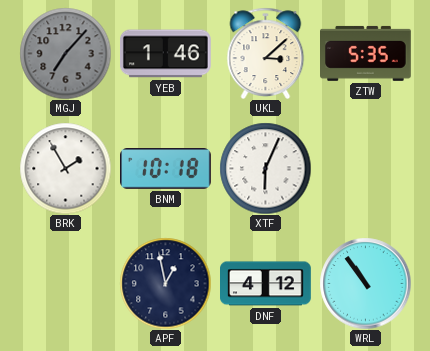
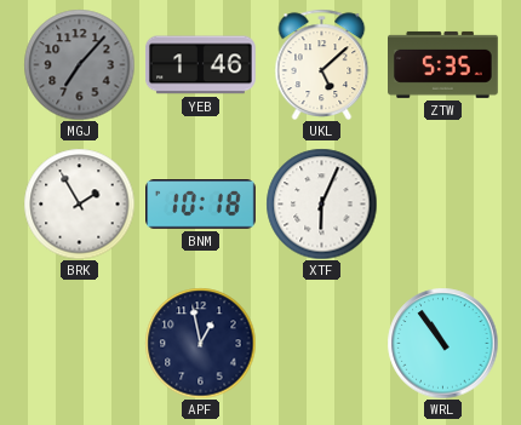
UKL: 3:08 -> 5:08
DNF: 4:12 -> none
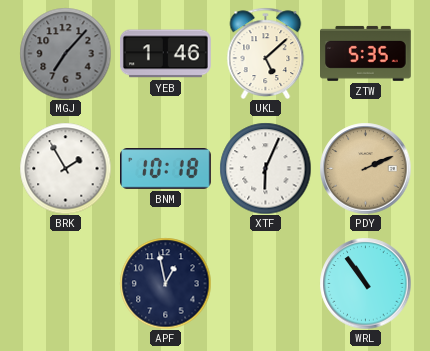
PDY: none -> 2:11
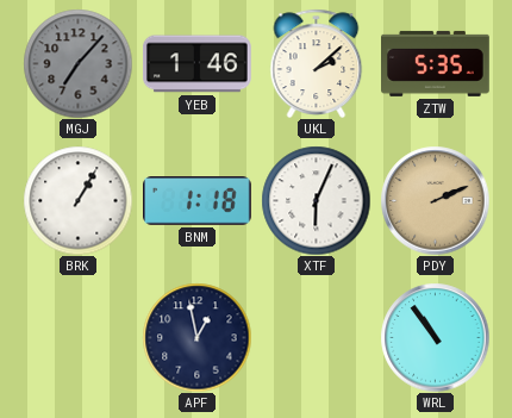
UKL: 5:08 -> 2:08
BRK: 1:55 -> 1:05
BNM: 10:18 -> 1:18
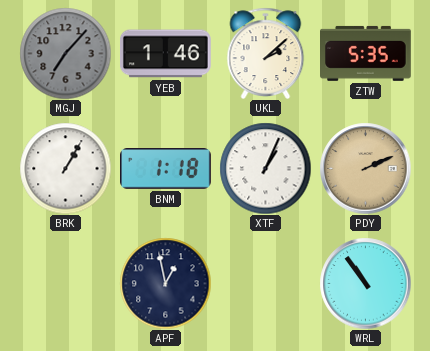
XTF: 6:04 -> 1:04
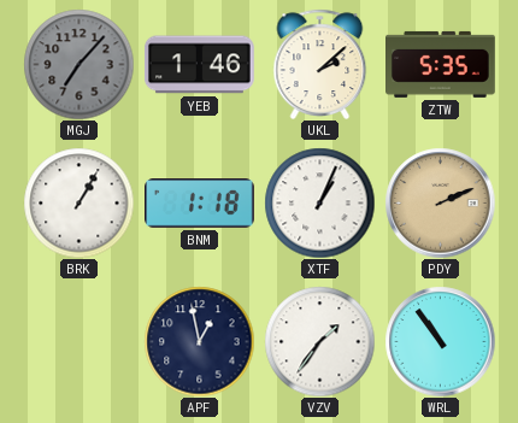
VZV: none -> 1:36
